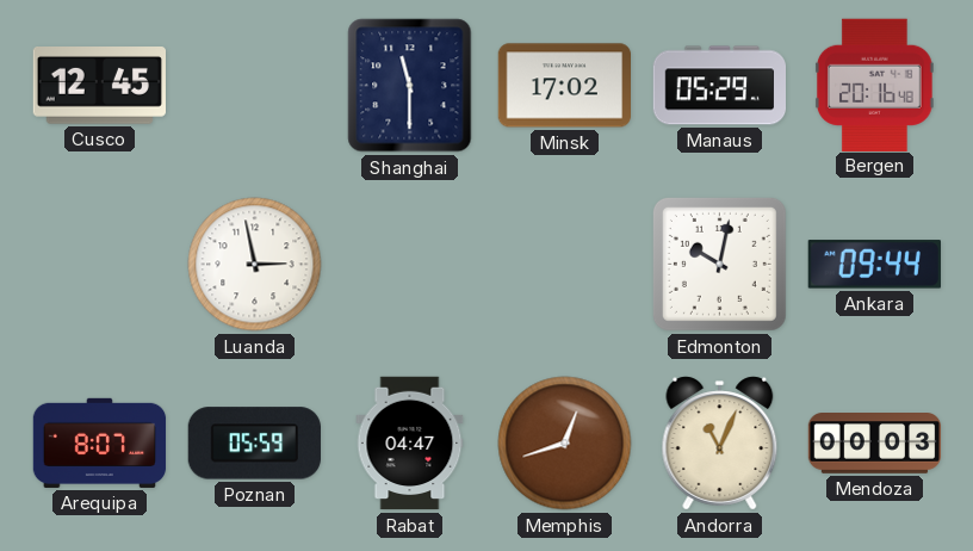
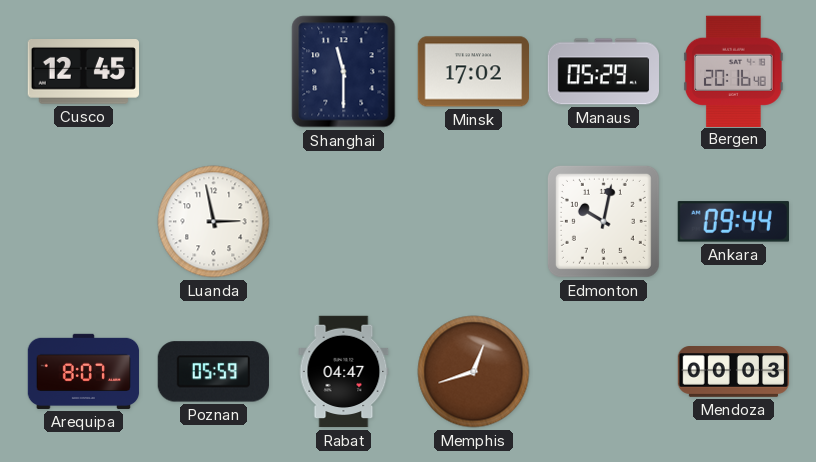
Andorra: 11:04 -> none
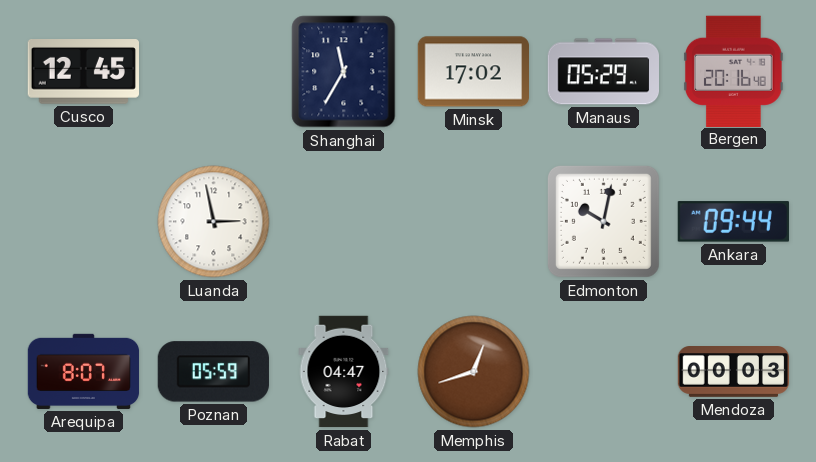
Shanghai: 11:30 -> 11:35
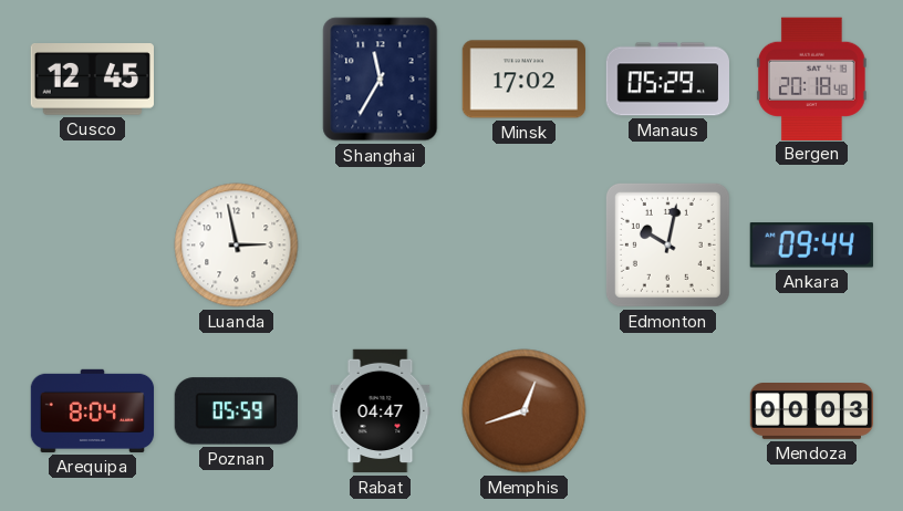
Bergen: 20:16 -> 20:18
Arequipa: 8:07 -> 8:04
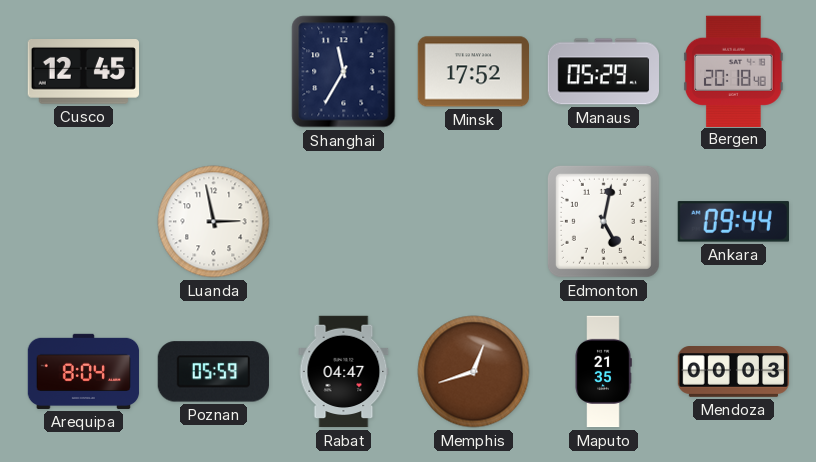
Minsk: 17:02 -> 17:52
Edmonton: 10:02 -> 5:02
Maputo: none -> 21:35
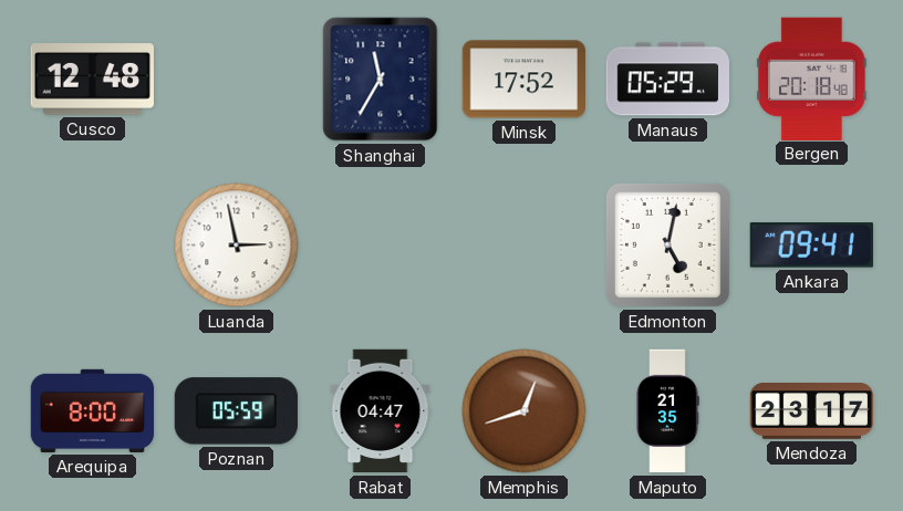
Cusco: 12:45 -> 12:48
Ankara: 09:44 -> 09:41
Arequipa: 8:04 -> 8:00
Mendoza: 00:03 -> 23:17
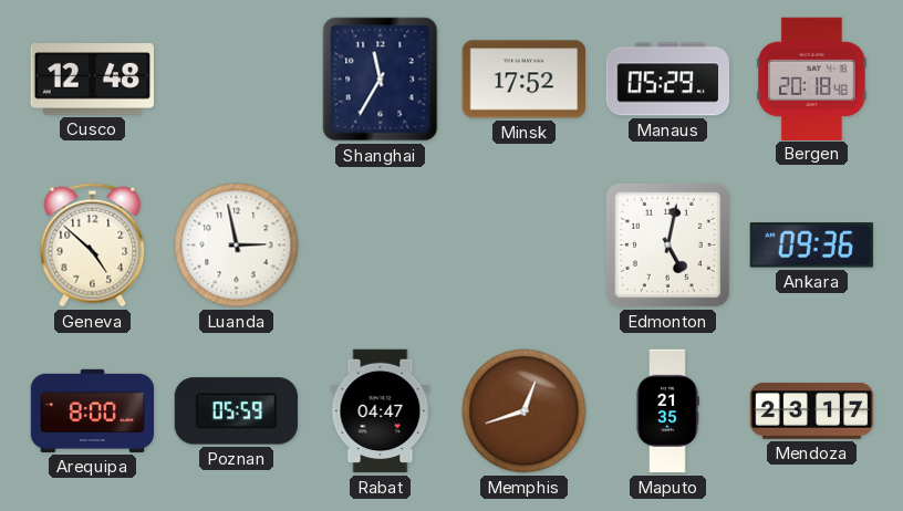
Geneva: none -> 4:52
Ankara: 09:41 -> 09:36
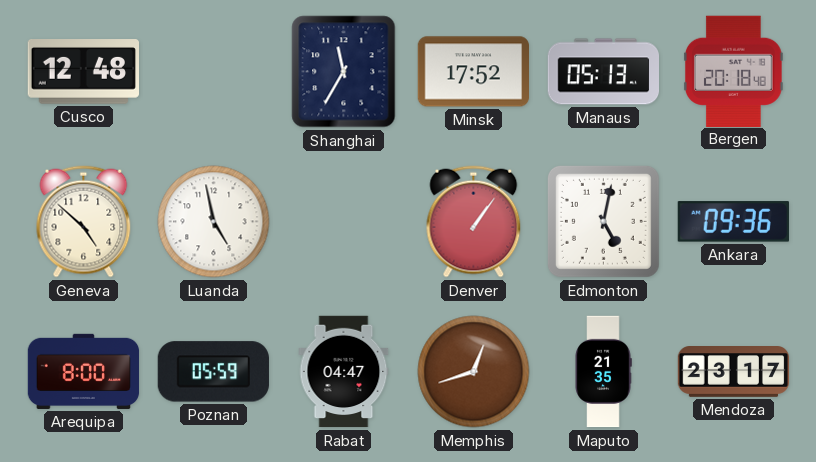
Manaus: 05:29 -> 05:13
Luanda: 2:58 -> 4:58
Denver: none -> 1:06
